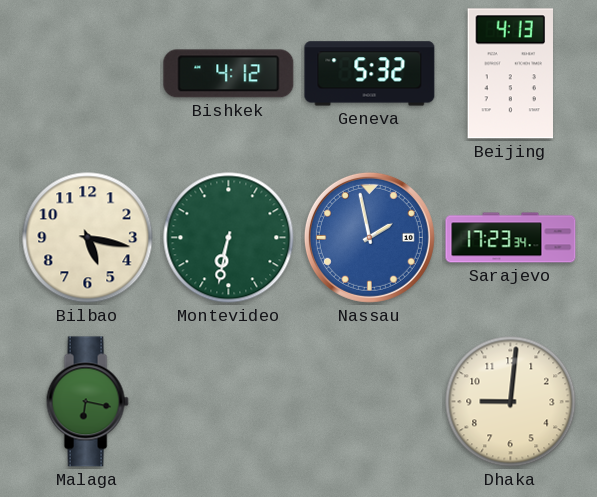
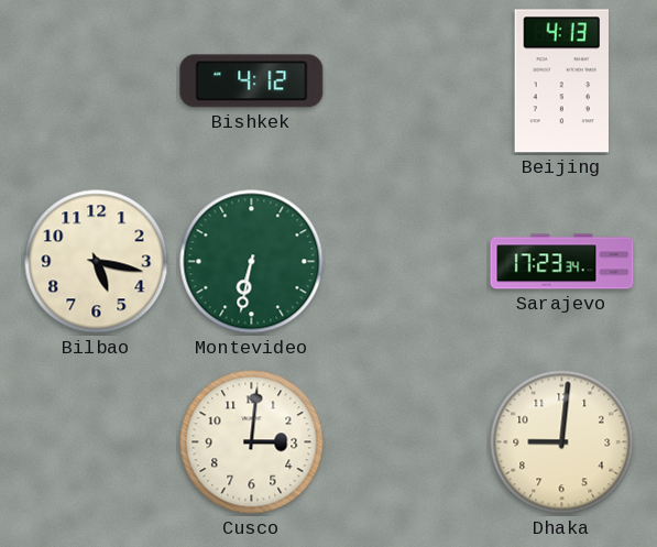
Geneva: 5:32 -> none
Nassau: 1:58 -> none
Malaga: 6:17 -> none
Cusco: none -> 3:01
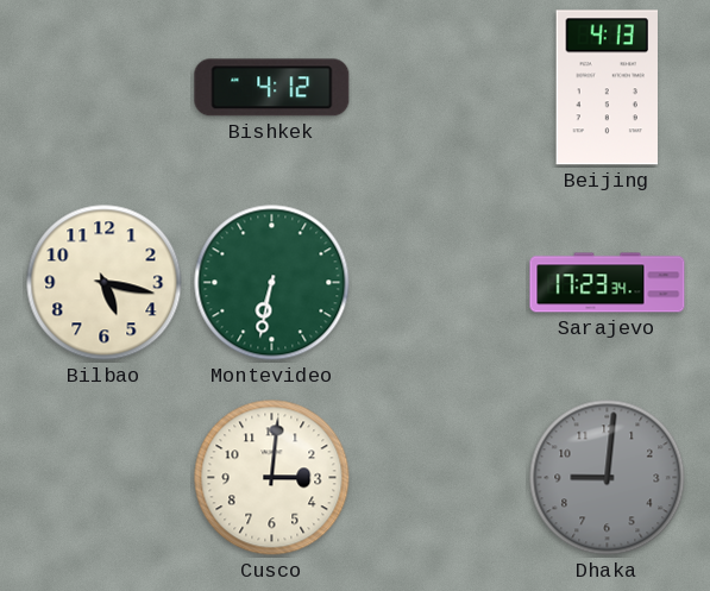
Dhaka dial: cream -> grey
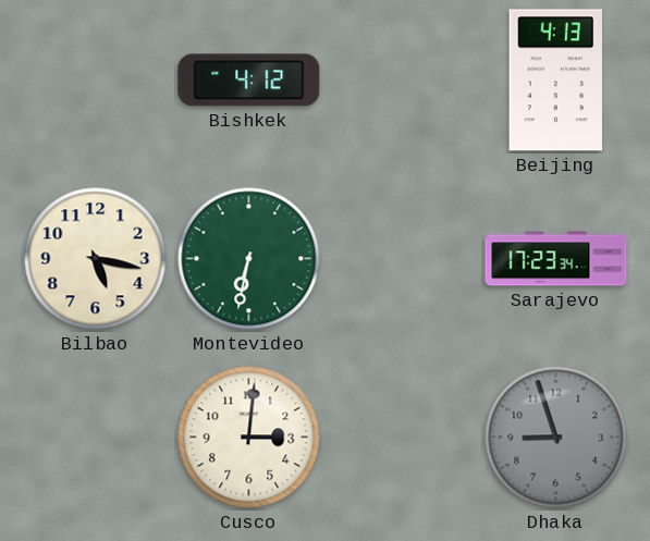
Dhaka: 9:01 -> 8:57
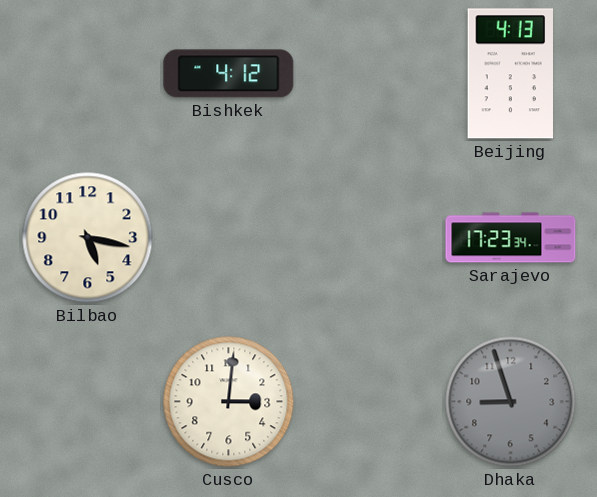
Montevideo: 6:32 -> none
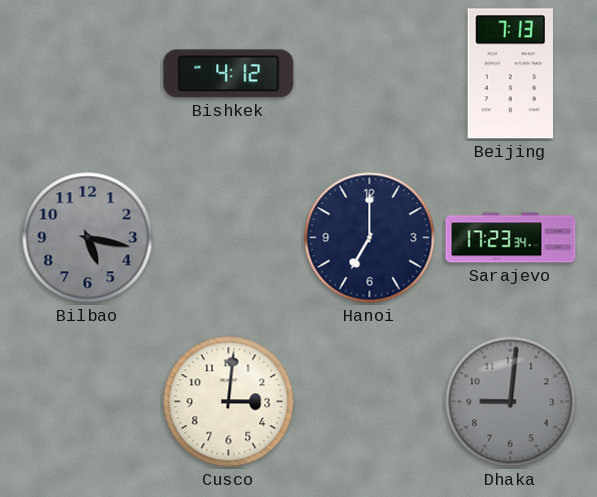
Beijing: 4:13 -> 7:13
Bilbao dial: cream -> grey
Hanoi: none -> 7:00
Dhaka: 8:57 -> 9:01
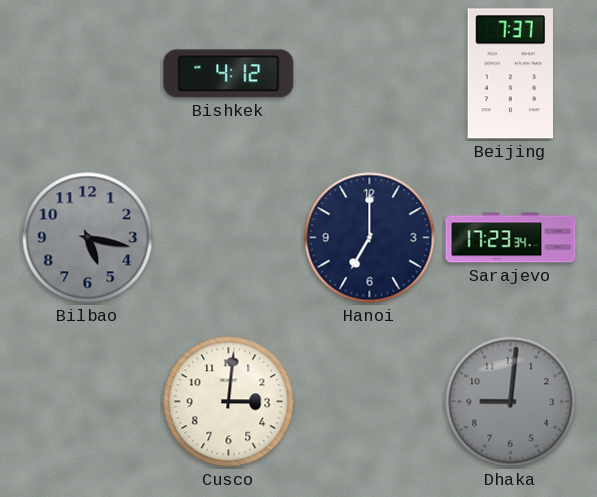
Beijing: 7:13 -> 7:37
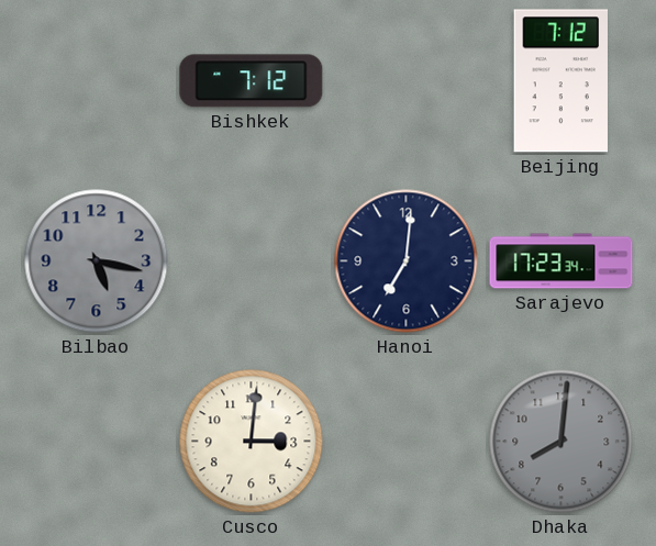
Bishkek: 4:12 -> 7:12
Beijing: 7:37 -> 7:12
Hanoi: 7:00 -> 7:01
Dhaka: 9:01 -> 8:01
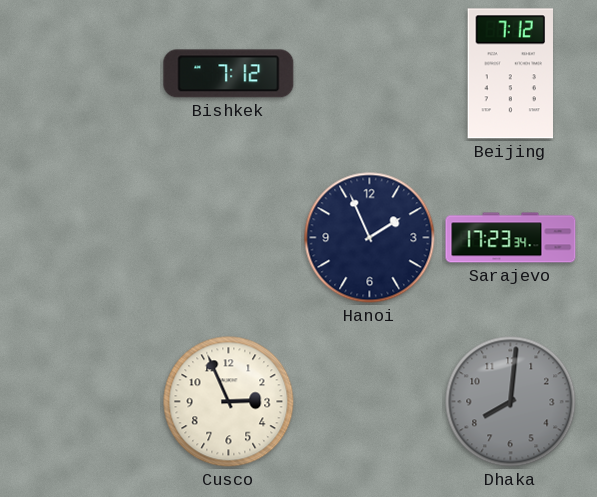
Bilbao: 5:17 -> none
Hanoi: 7:01 -> 1:56
Cusco: 3:01 -> 2:56
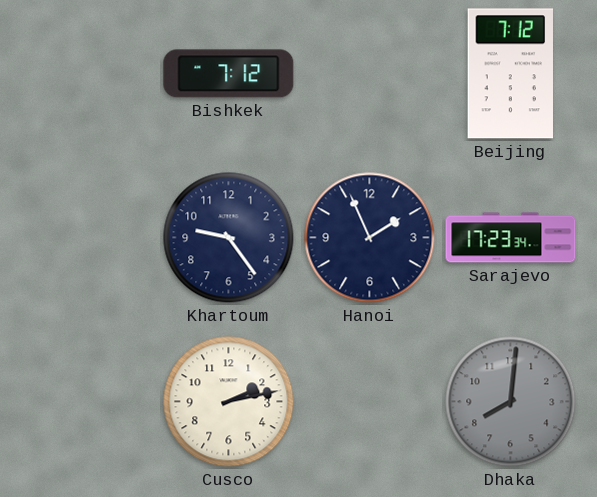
Khartoum: none -> 9:24
Cusco: 2:56 -> 2:13
